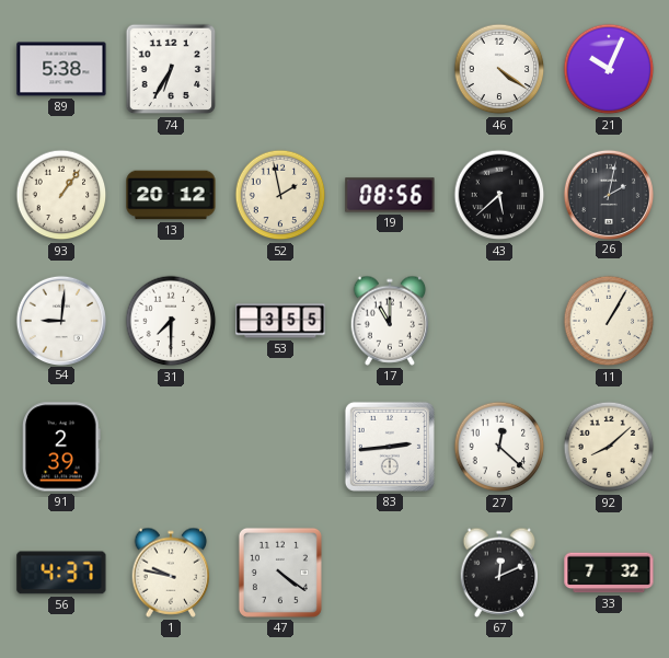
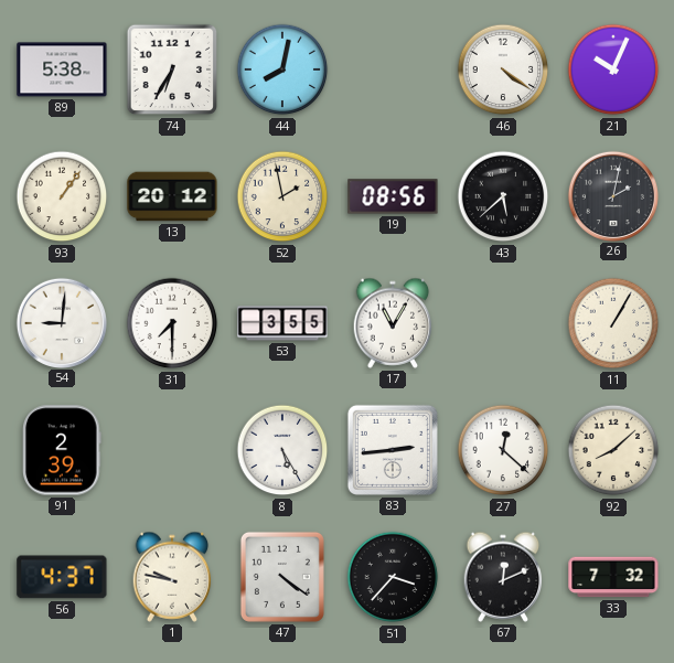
44: none -> 8:02
17: 11:00 -> 11:05
8: none -> 5:25
51: none -> 3:37
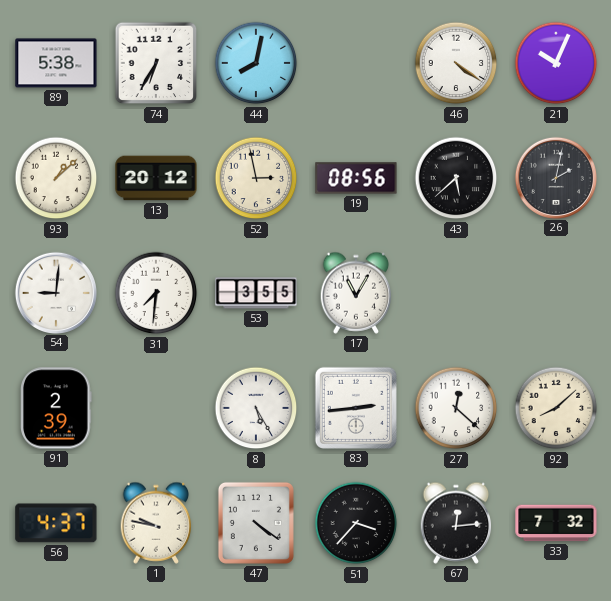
93: 1:06 -> 1:08
52: 1:58 -> 2:58
31: 7:30 -> 7:31
11: 1:05 -> none
67: 12:11 -> 12:14
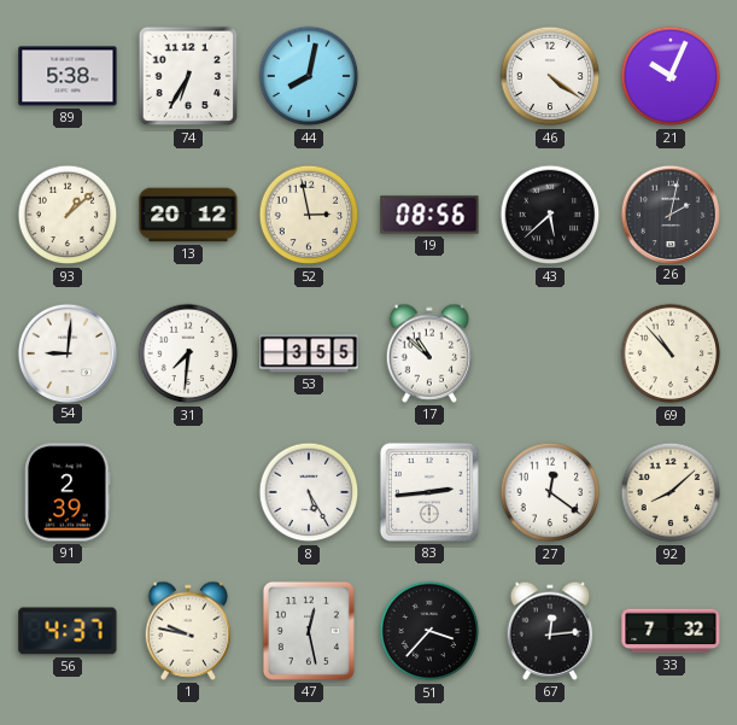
17: 11:05 -> 10:52
69: none -> 10:53
27: 12:22 -> 12:21
47: 4:21 -> 12:28
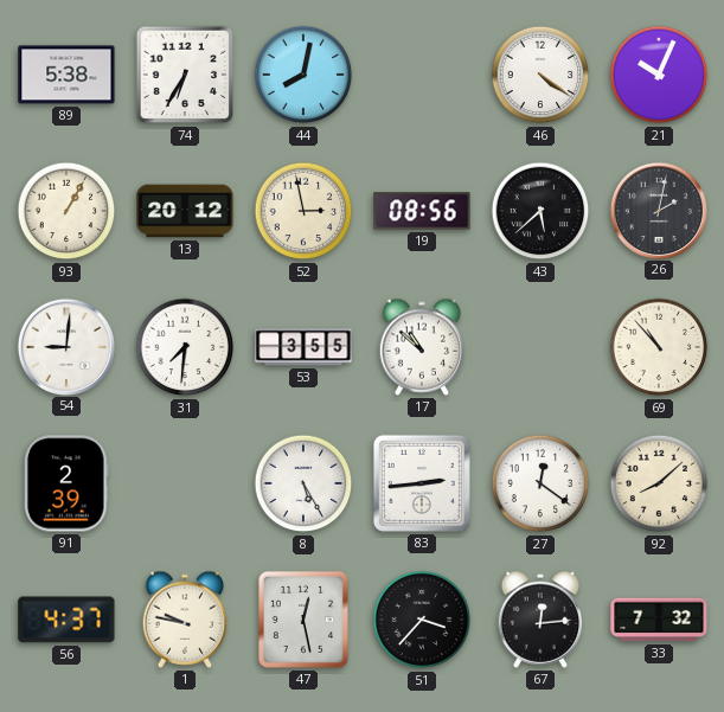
93: 1:08 -> 1:05
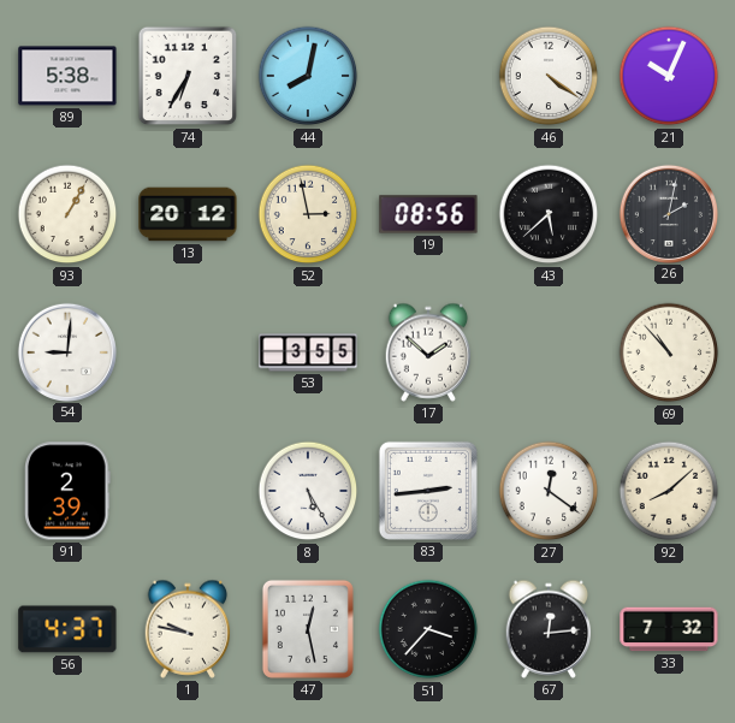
31: 7:31 -> none
17: 10:52 -> 1:52
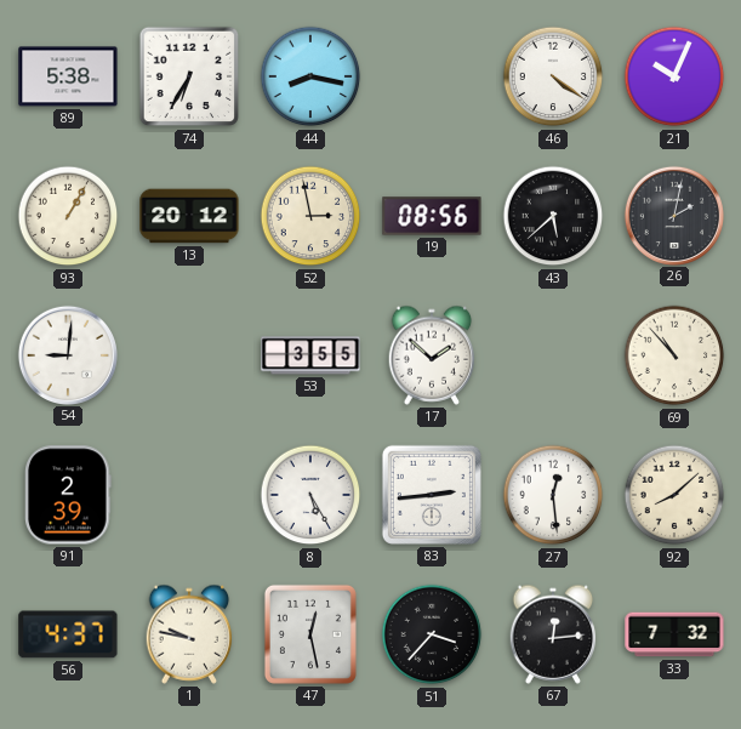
44: 8:02 -> 8:17
27: 12:21 -> 12:29
